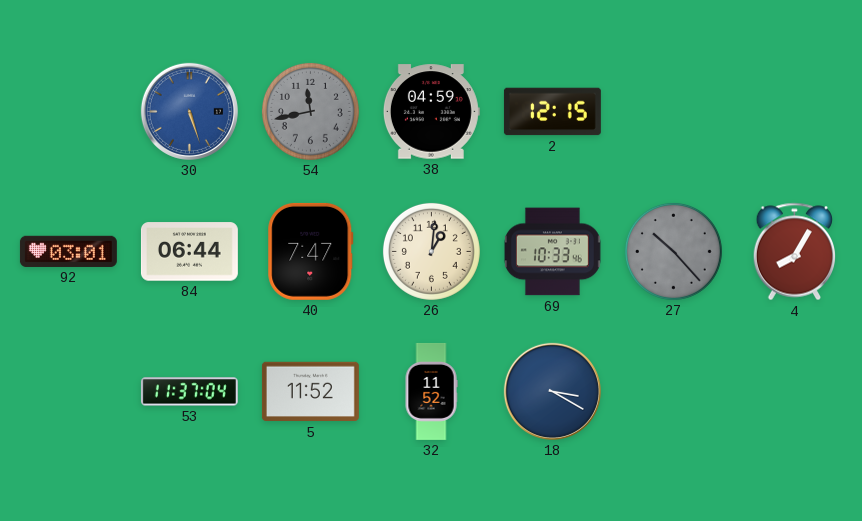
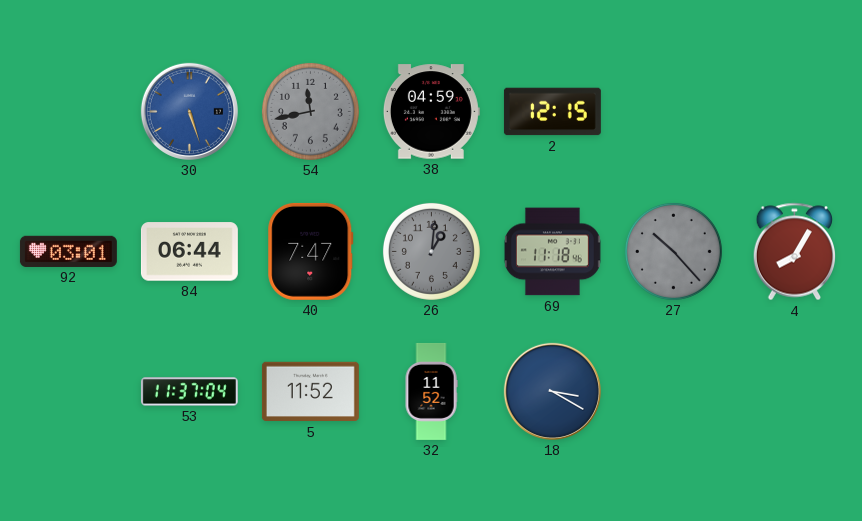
26 dial: cream -> grey
69: 10:33 -> 11:18
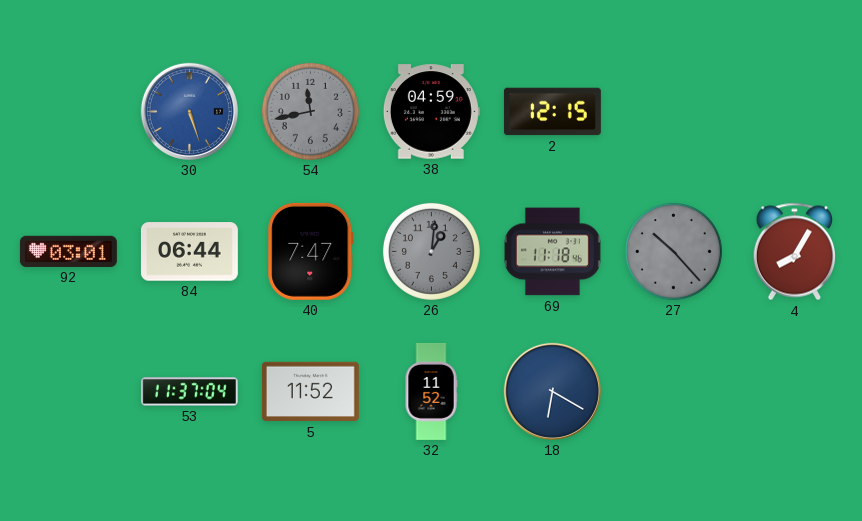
18: 3:20 -> 6:20
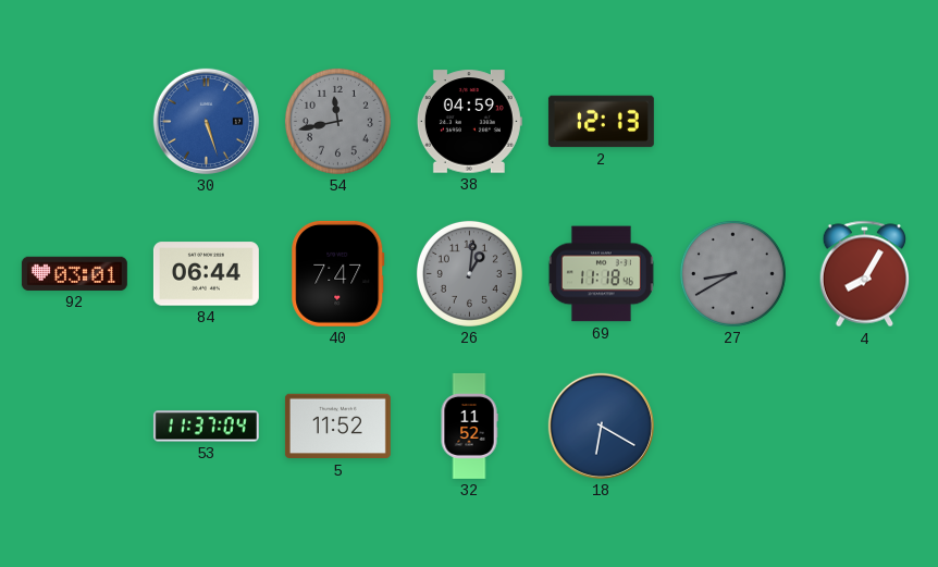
2: 12:15 -> 12:13
27: 10:23 -> 8:40
